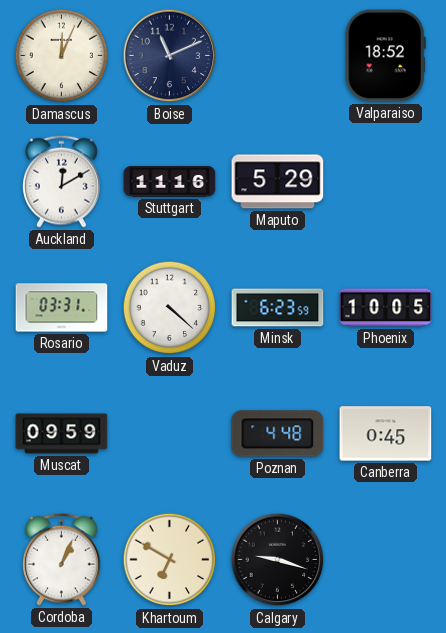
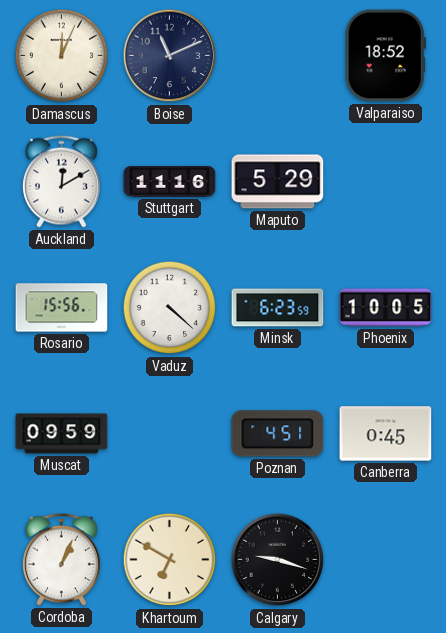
Rosario: 03:31 -> 15:56
Poznan: 4:48 -> 4:51
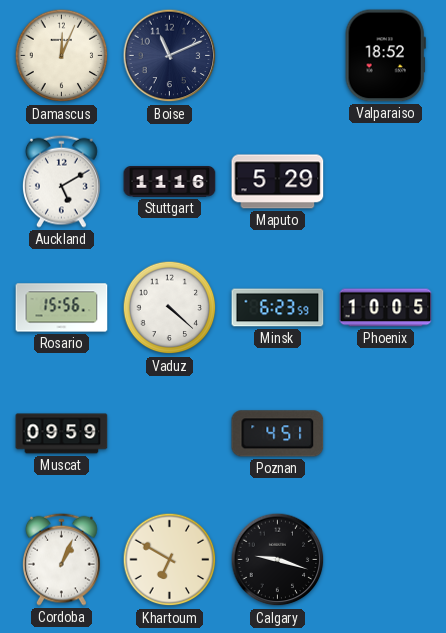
Auckland: 12:10 -> 5:10
Canberra: 0:45 -> none
